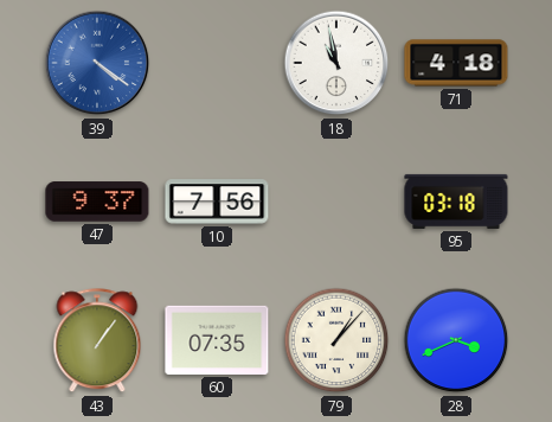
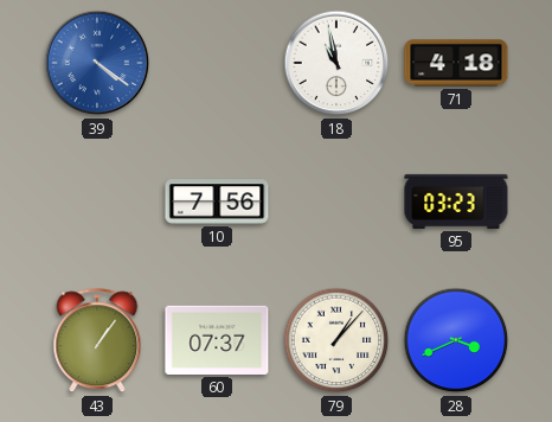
47: 9:37 -> none
95: 03:18 -> 03:23
60: 07:35 -> 07:37
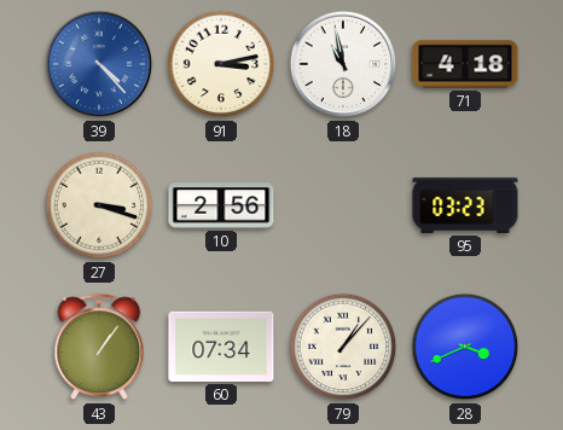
39: 4:21 -> 4:23
91: none -> 3:13
27: none -> 3:18
10: 7:56 -> 2:56
60: 07:37 -> 07:34
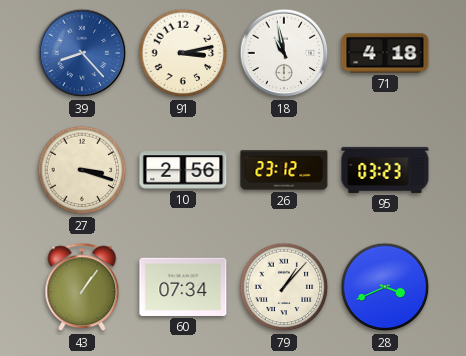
39: 4:23 -> 8:23
26: none -> 23:12
